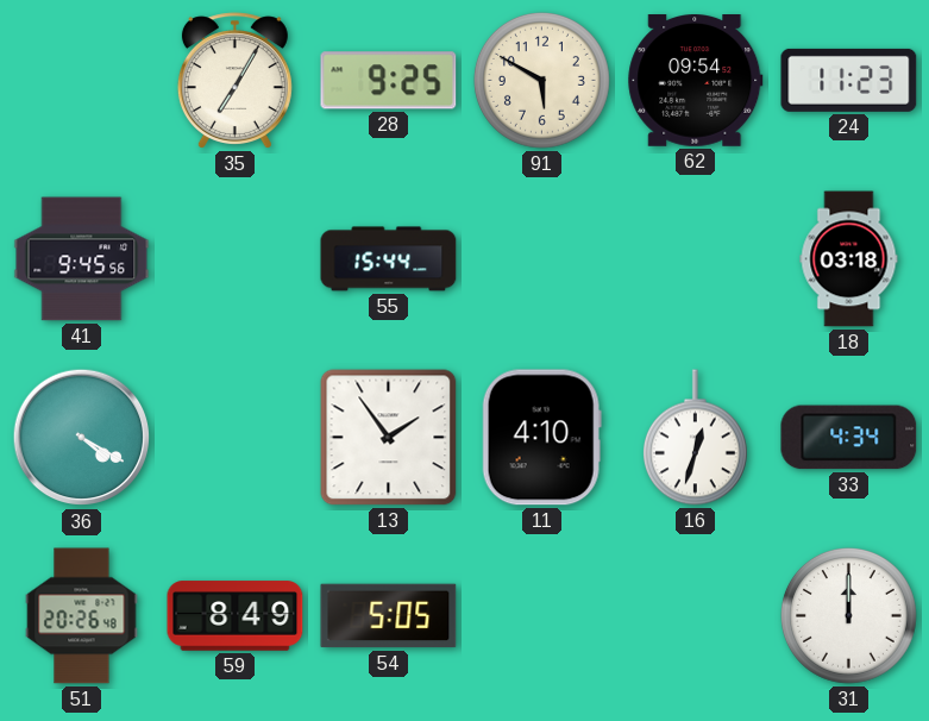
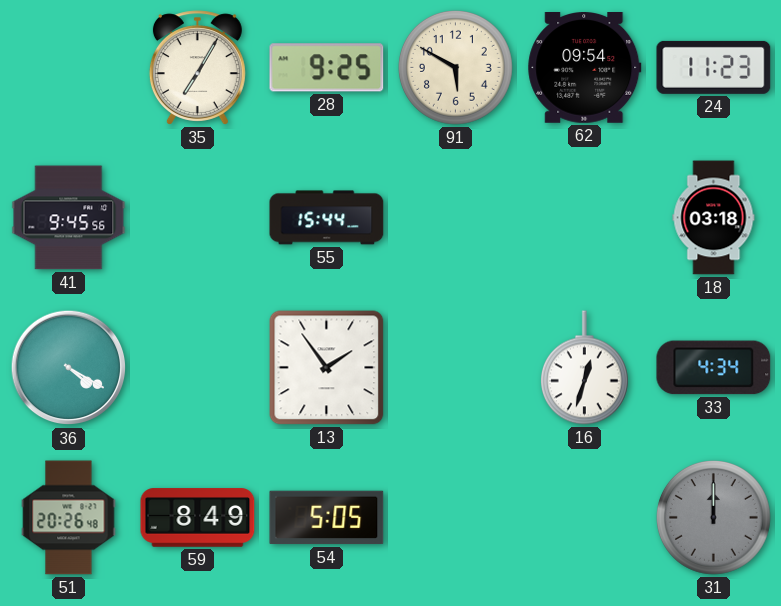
11: 4:10 -> none
31 dial: white -> grey
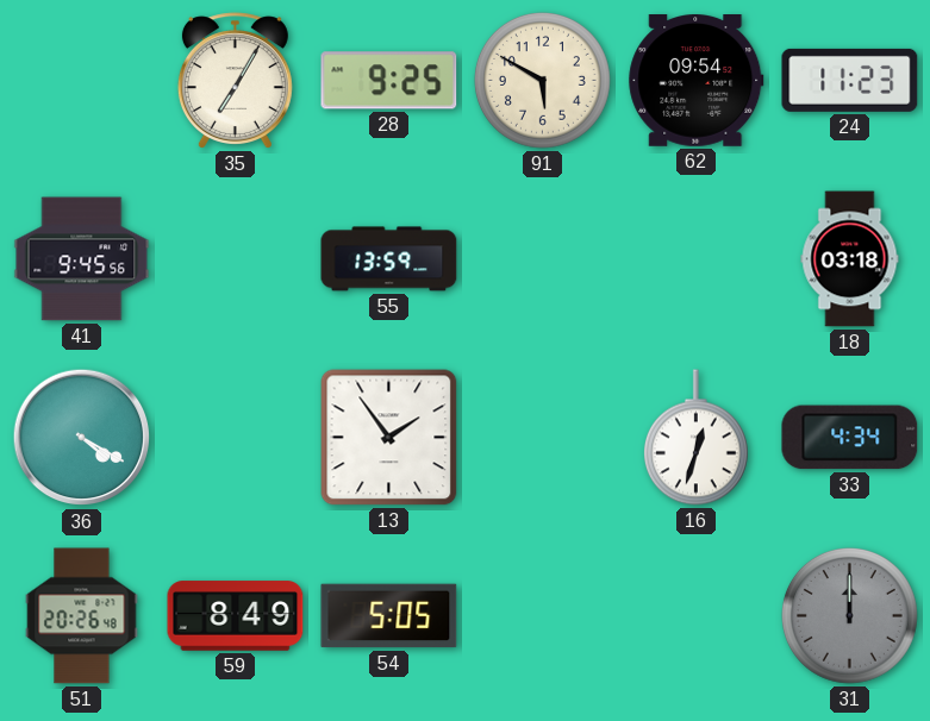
55: 15:44 -> 13:59
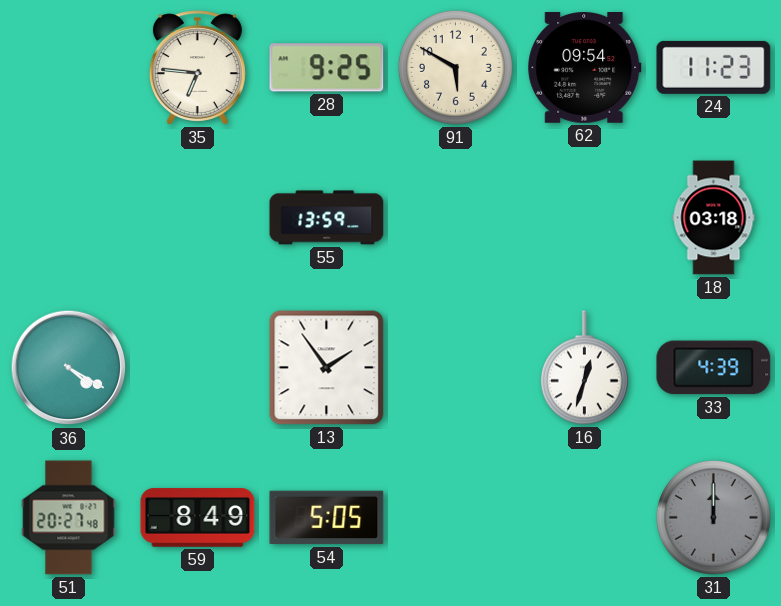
35: 7:05 -> 6:46
41: 9:45 -> none
33: 4:34 -> 4:39
51: 20:26 -> 20:27
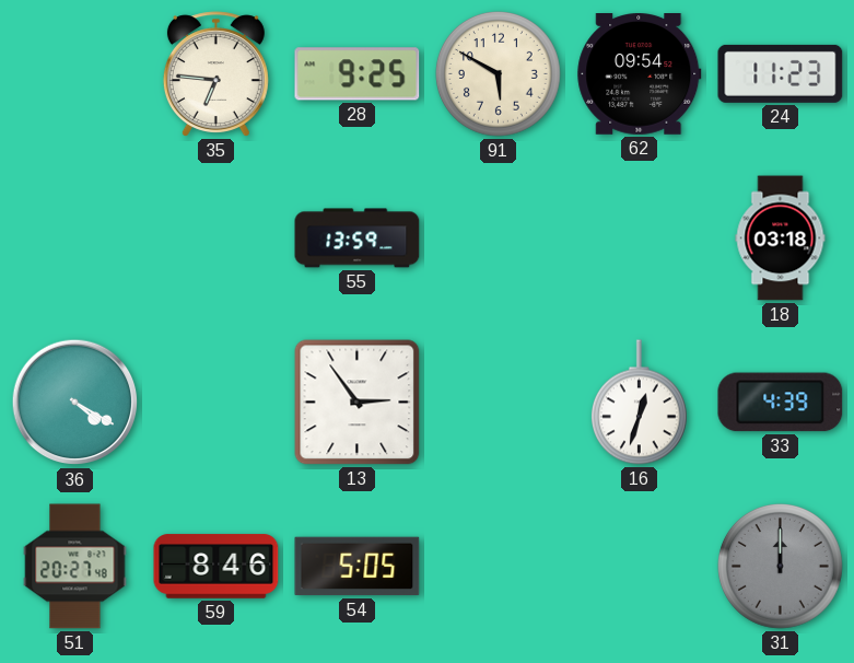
13: 1:54 -> 2:54
59: 8:49 -> 8:46
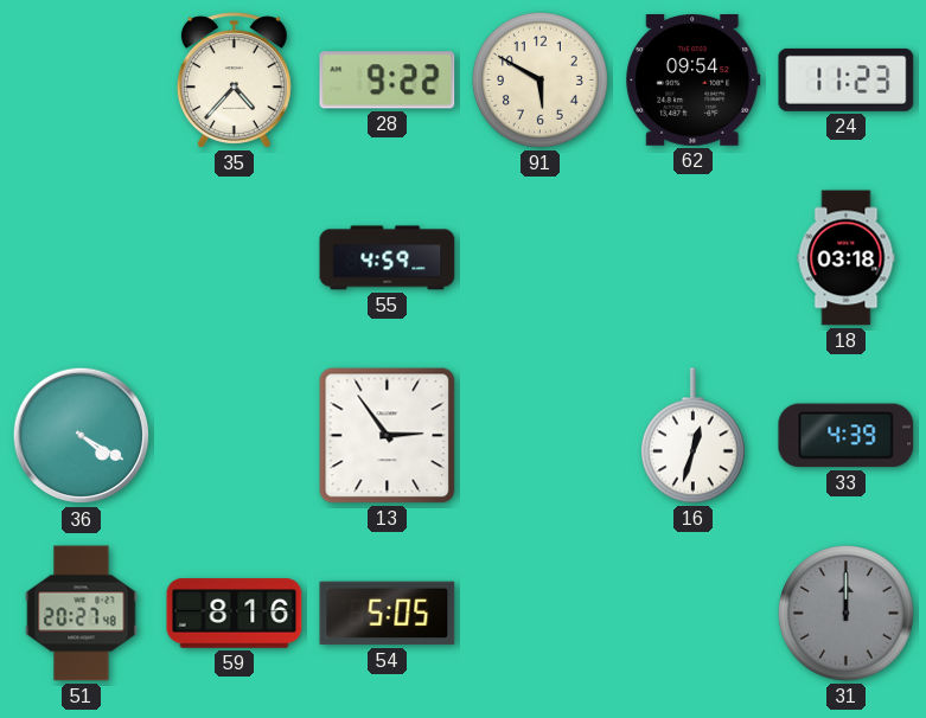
35: 6:46 -> 4:37
28: 9:25 -> 9:22
55: 13:59 -> 4:59
59: 8:46 -> 8:16
